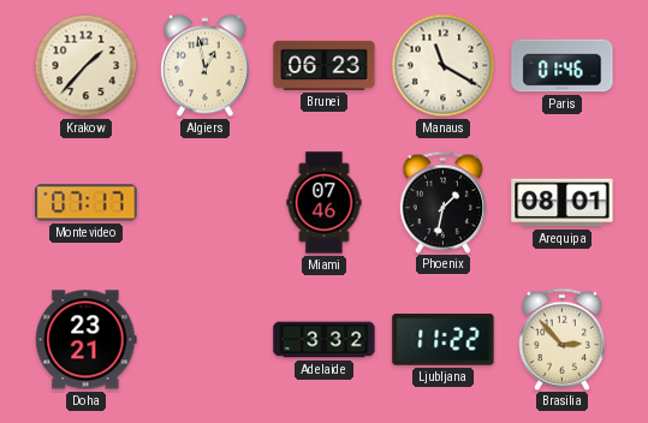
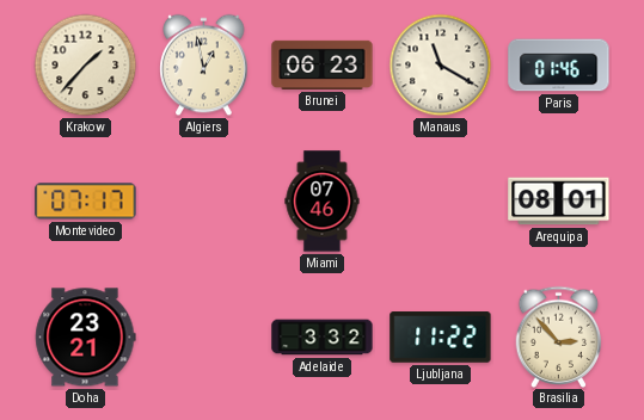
Phoenix: 1:32 -> none
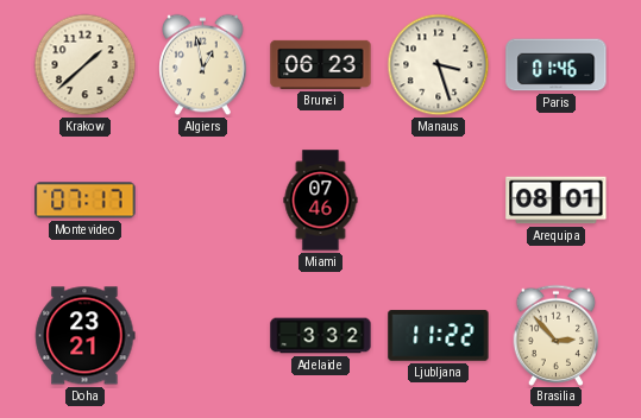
Krakow: 1:37 -> 1:38
Manaus: 11:20 -> 3:27
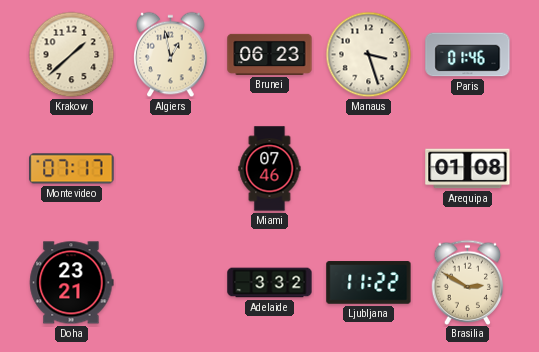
Arequipa: 08:01 -> 01:08
Brasilia: 2:53 -> 2:50
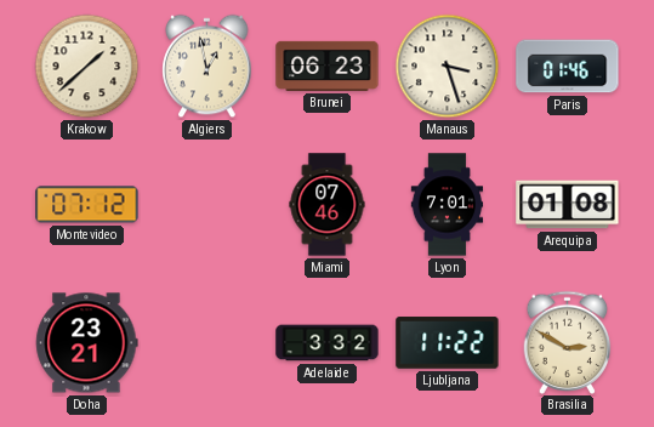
Montevideo: 07:17 -> 07:12
Lyon: none -> 7:01
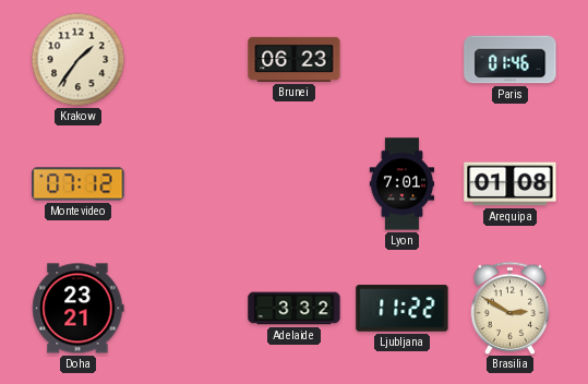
Krakow: 1:38 -> 1:36
Algiers: 12:58 -> none
Manaus: 3:27 -> none
Miami: 07:46 -> none
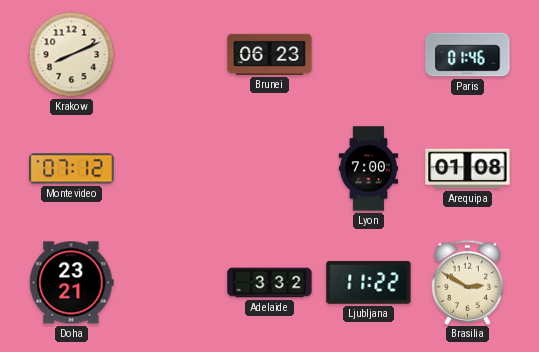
Krakow: 1:36 -> 8:11
Lyon: 7:01 -> 7:00
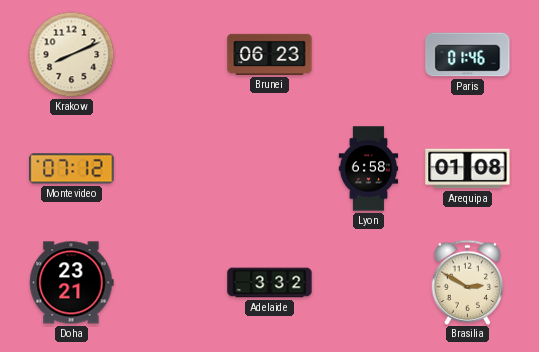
Lyon: 7:00 -> 6:58
Ljubljana: 11:22 -> none
